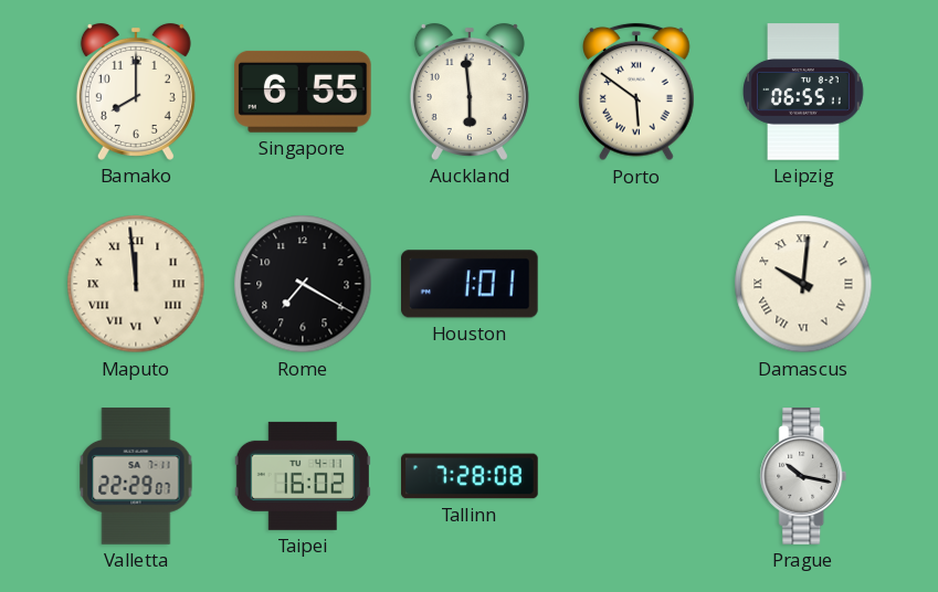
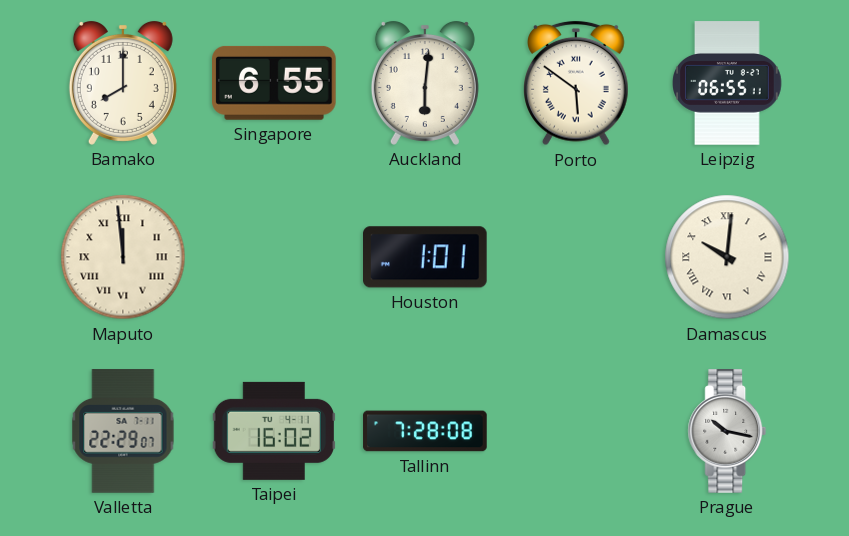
Auckland: 5:59 -> 6:01
Rome: 7:20 -> none
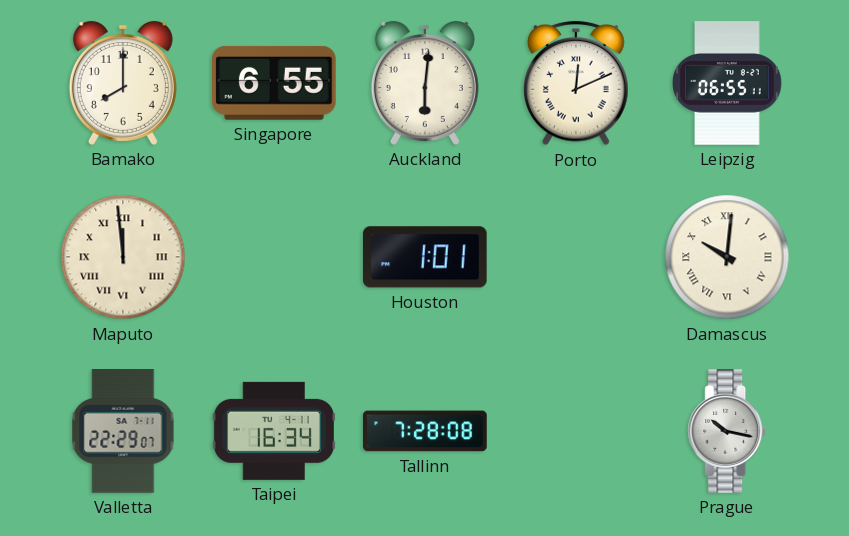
Porto: 5:51 -> 12:11
Taipei: 16:02 -> 16:34
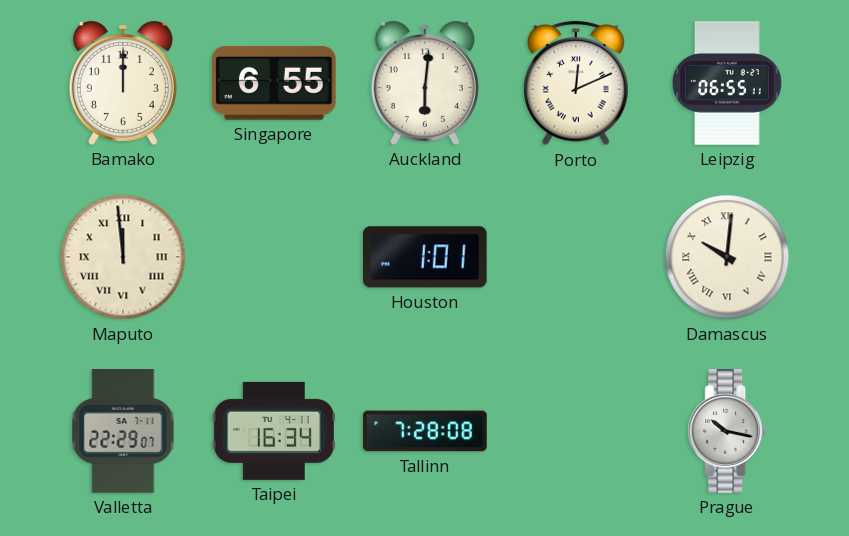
Bamako: 8:00 -> 12:00
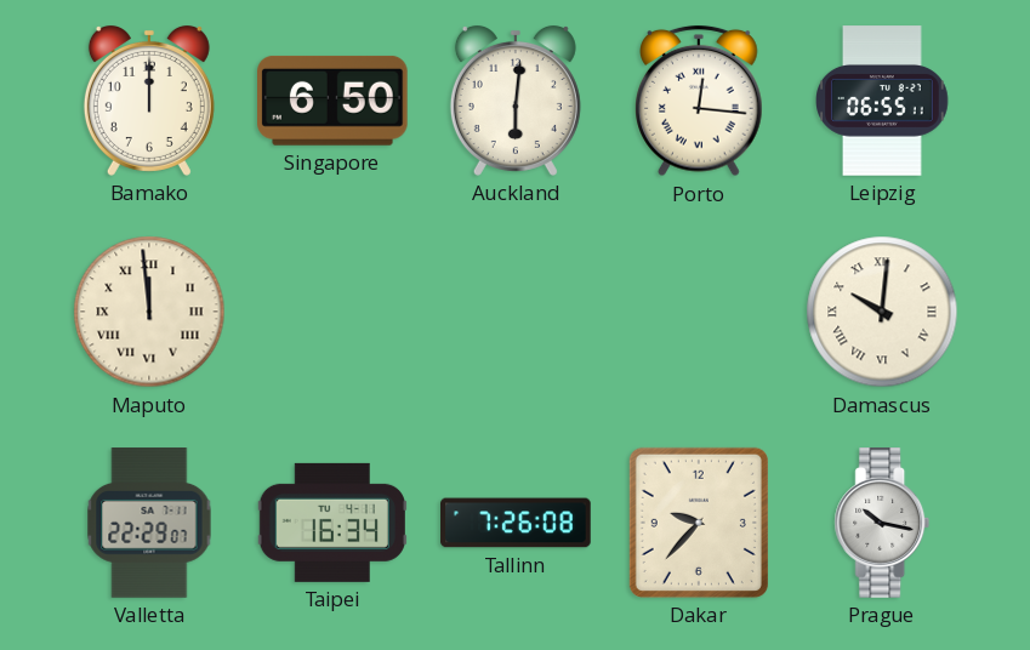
Singapore: 6:55 -> 6:50
Porto: 12:11 -> 12:16
Houston: 1:01 -> none
Tallinn: 7:28 -> 7:26
Dakar: none -> 9:37
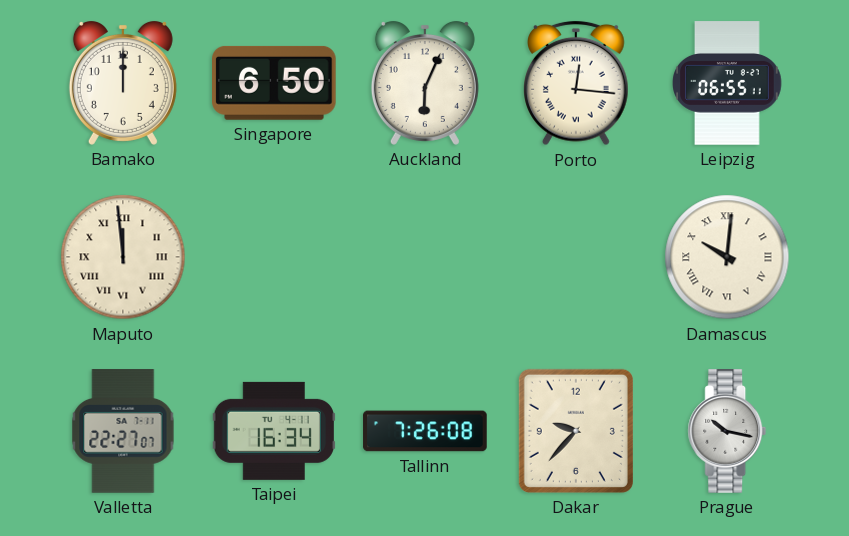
Auckland: 6:01 -> 6:04
Valletta: 22:29 -> 22:27
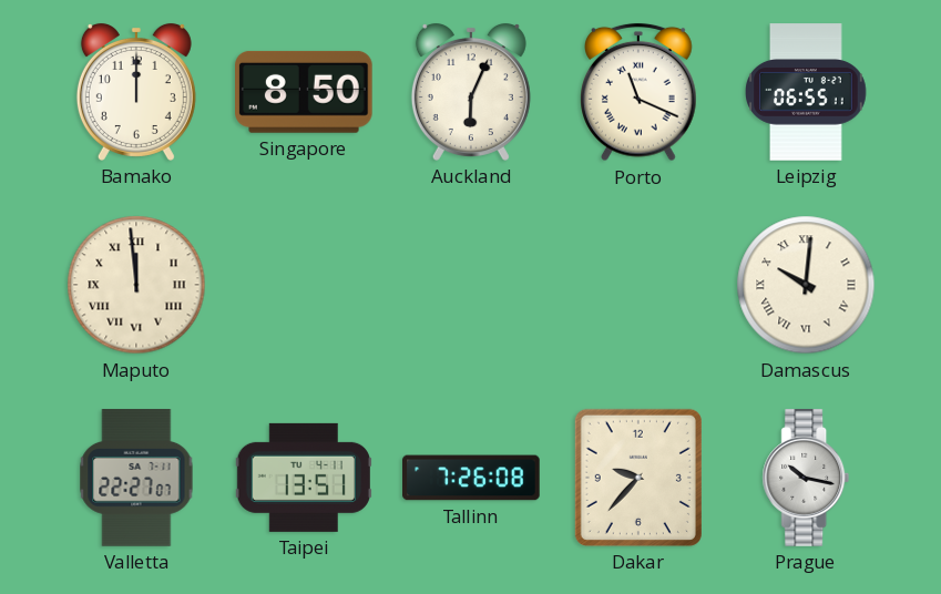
Singapore: 6:50 -> 8:50
Porto: 12:16 -> 11:19
Taipei: 16:34 -> 13:51
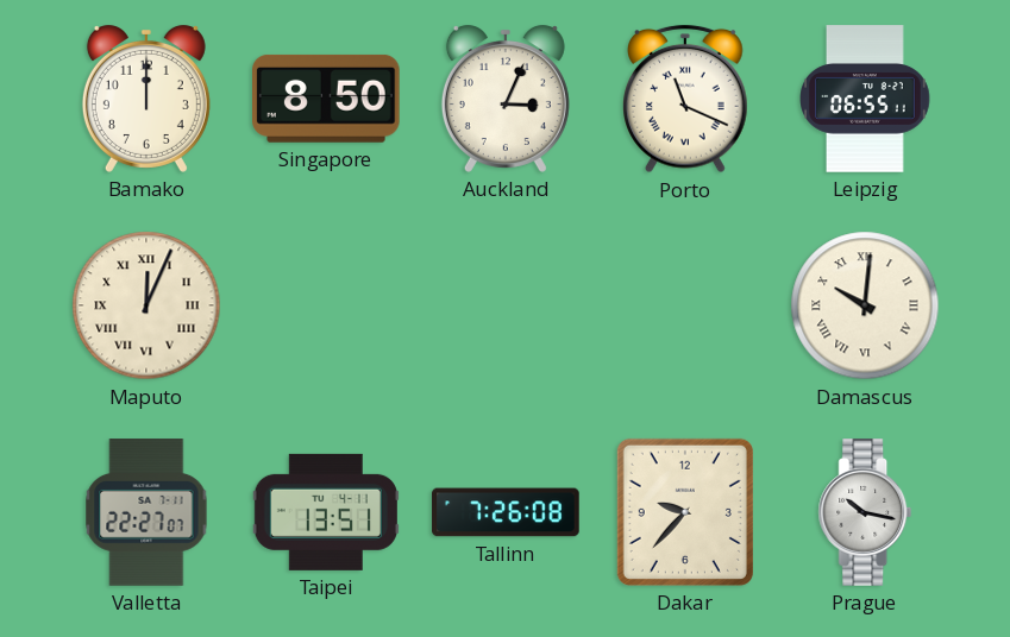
Auckland: 6:04 -> 3:04
Maputo: 11:59 -> 12:04
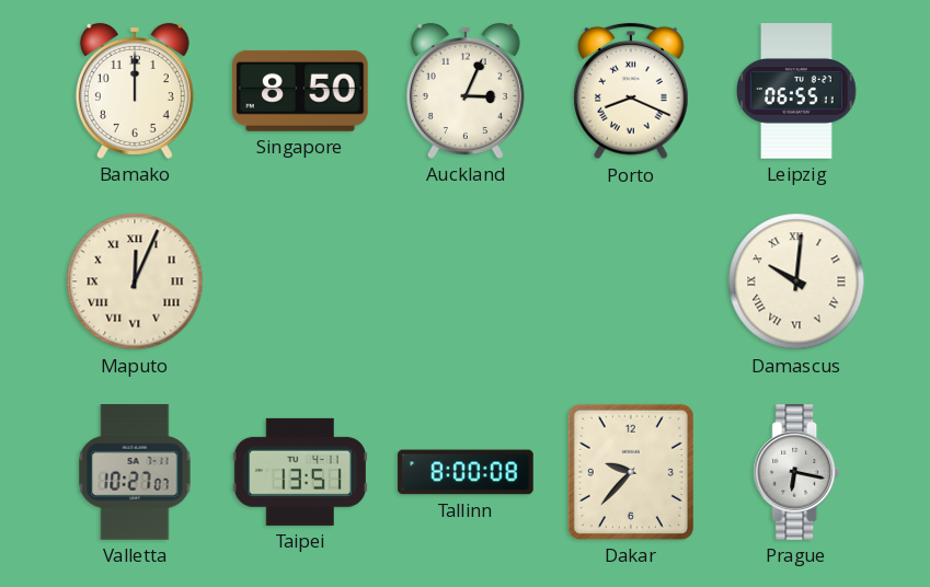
Porto: 11:19 -> 8:19
Valletta: 22:27 -> 10:27
Tallinn: 7:26 -> 8:00
Prague: 10:17 -> 6:17
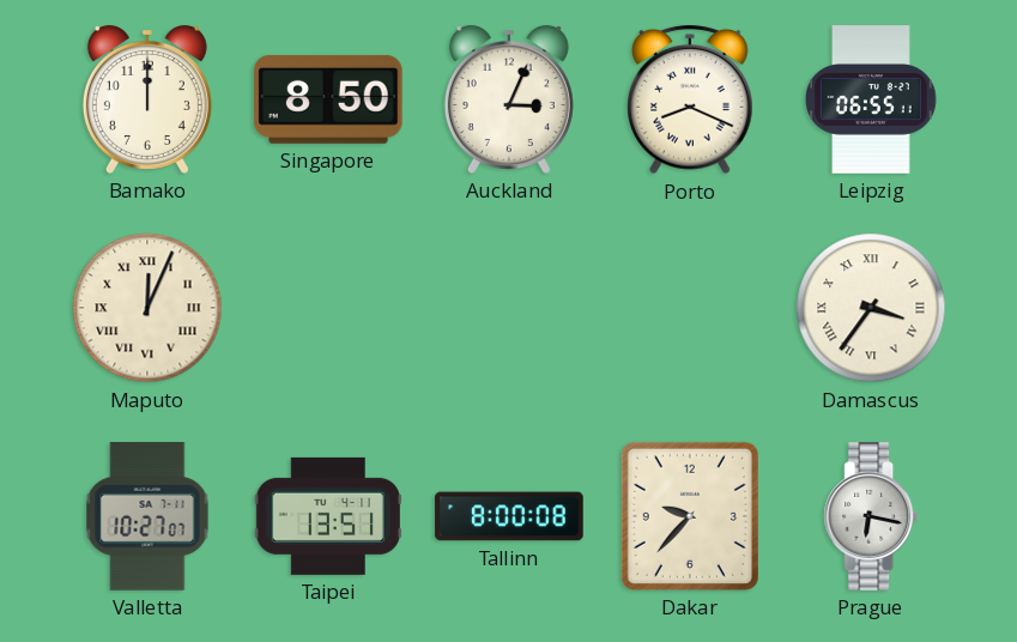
Damascus: 10:01 -> 3:36
